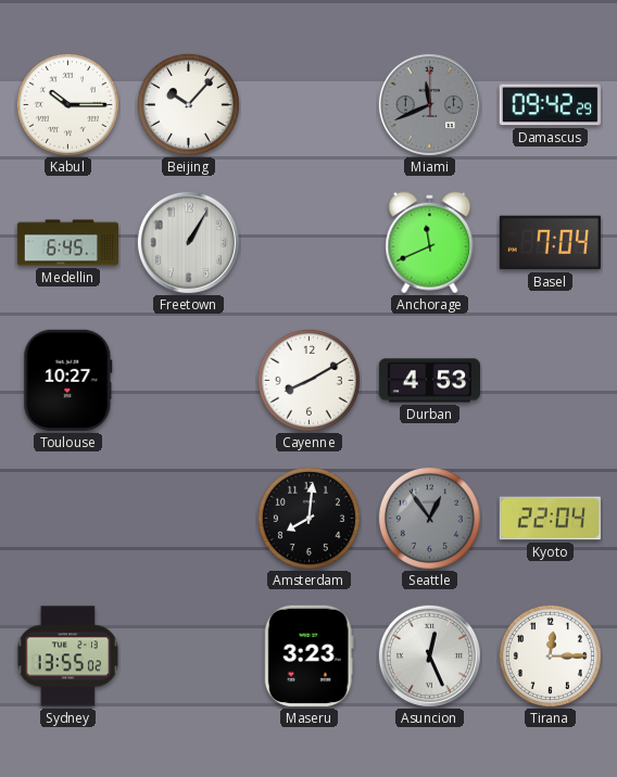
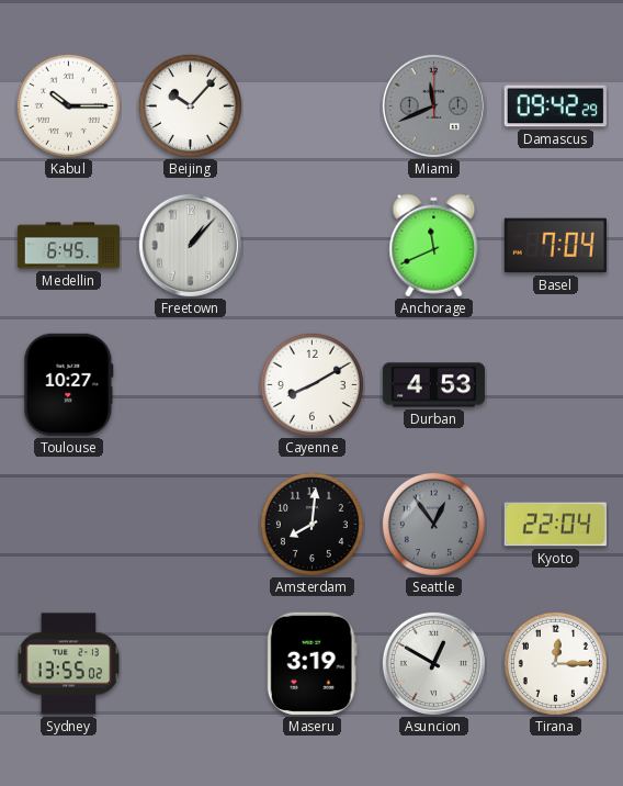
Freetown: 1:05 -> 1:07
Maseru: 3:23 -> 3:19
Asuncion: 12:26 -> 12:50
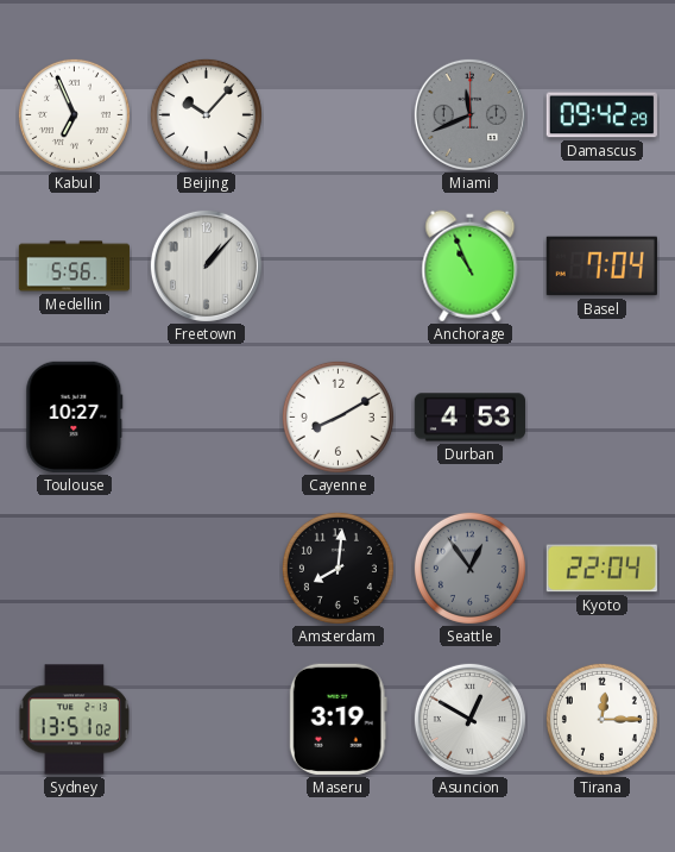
Kabul: 10:15 -> 6:56
Medellin: 6:45 -> 5:56
Anchorage: 11:41 -> 10:56
Sydney: 13:55 -> 13:51
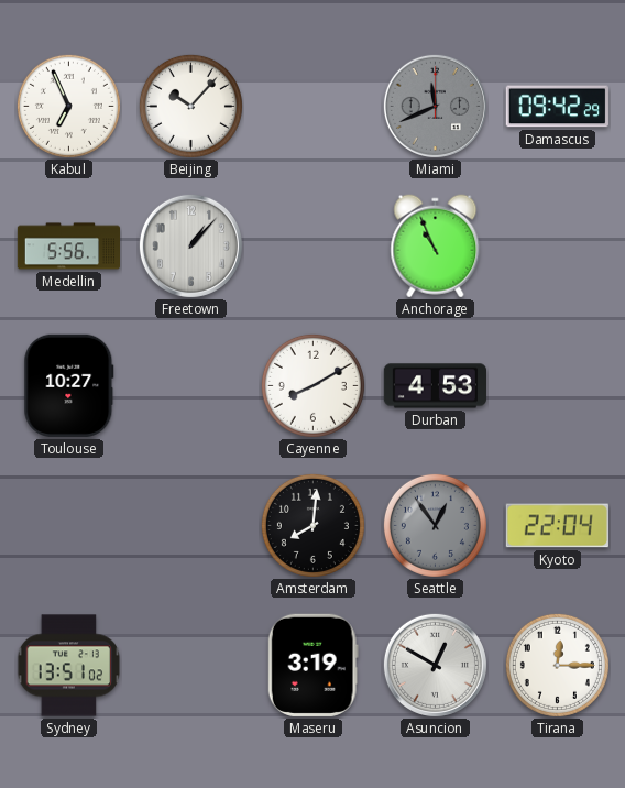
Basel: 7:04 -> none
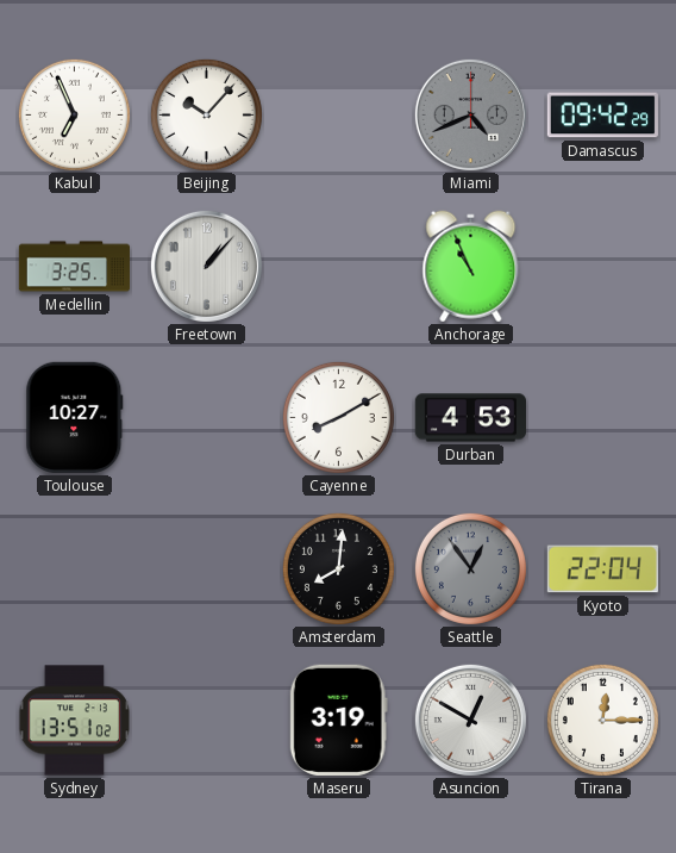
Miami: 11:41 -> 4:41
Medellin: 5:56 -> 3:25
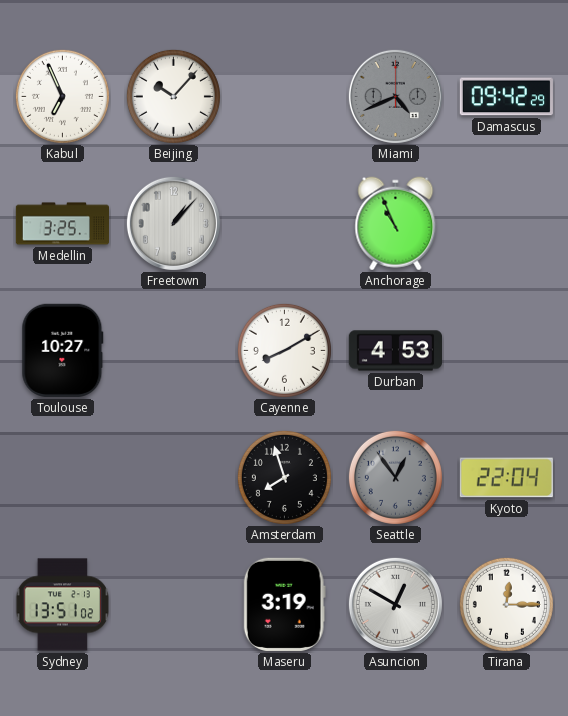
Amsterdam: 8:01 -> 7:57
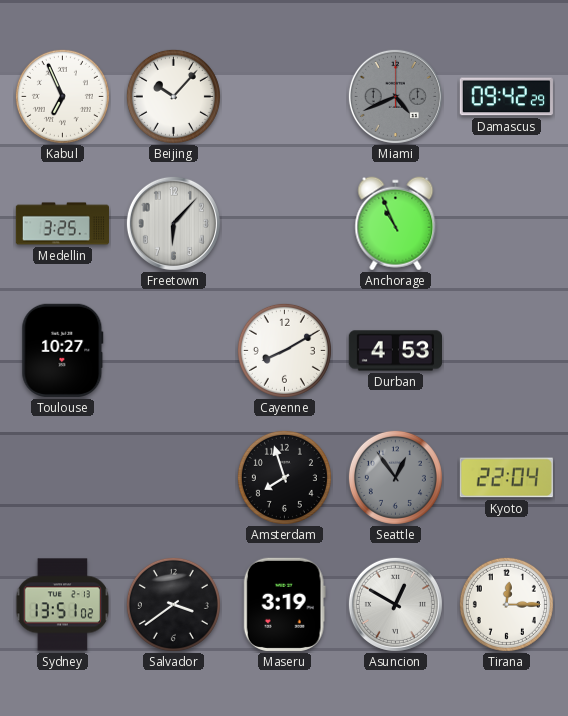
Freetown: 1:07 -> 6:07
Salvador: none -> 3:39
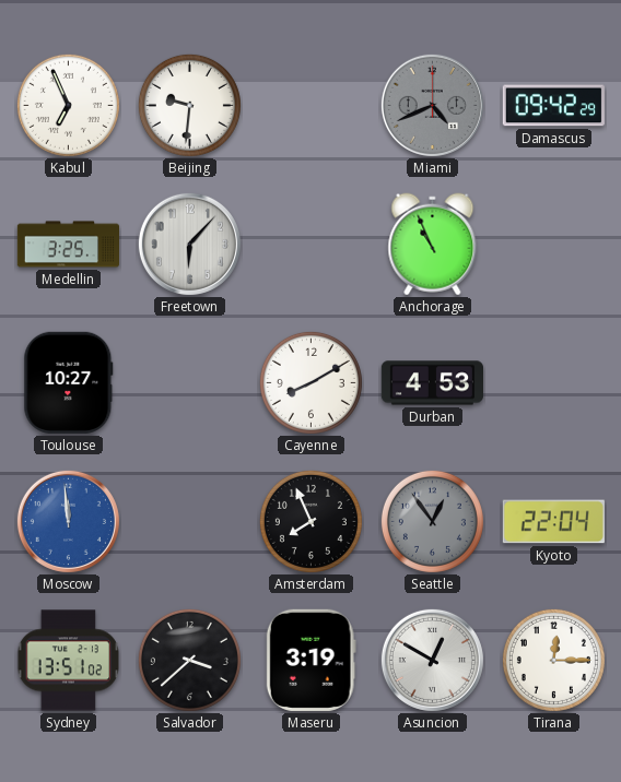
Beijing: 10:07 -> 9:31
Moscow: none -> 11:59
Amsterdam: 7:57 -> 7:56
Salvador: 3:39 -> 3:38
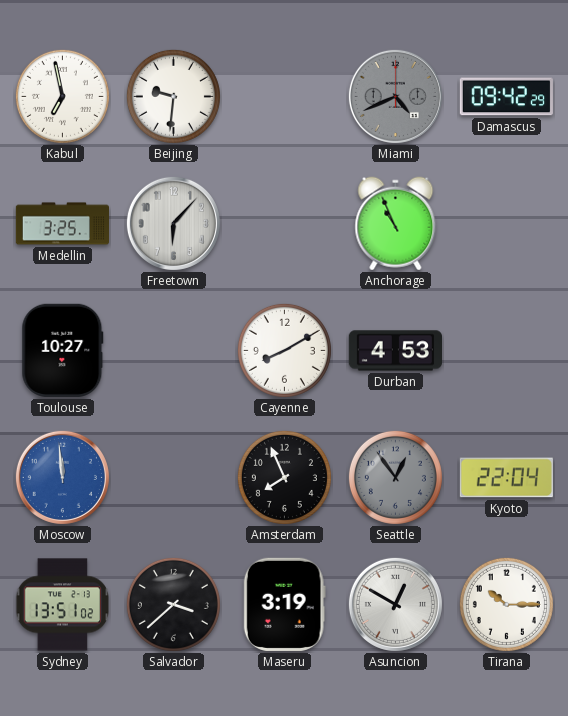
Kabul: 6:56 -> 6:58
Tirana: 12:15 -> 10:15
